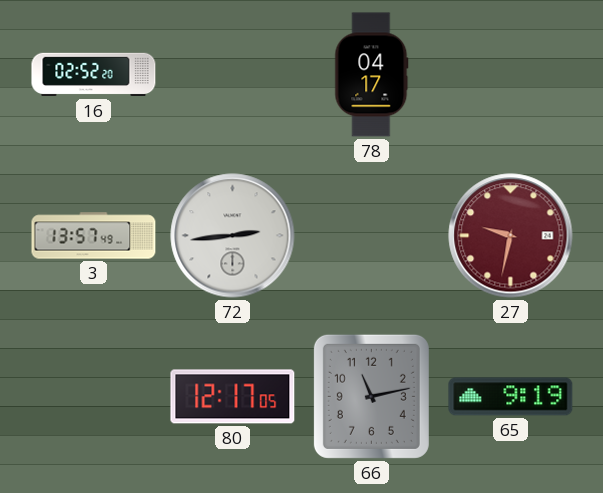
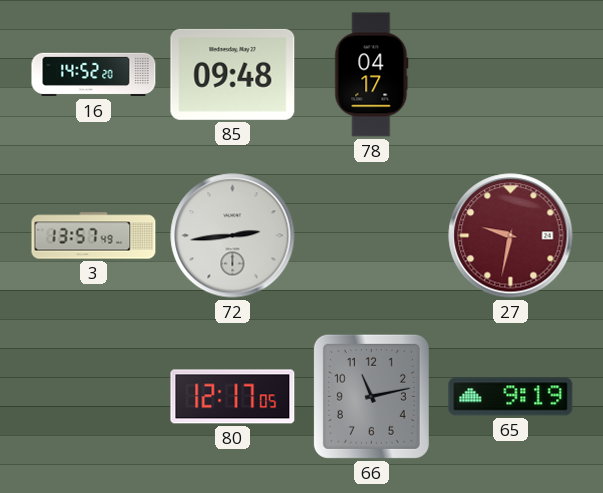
16: 02:52 -> 14:52
85: none -> 09:48
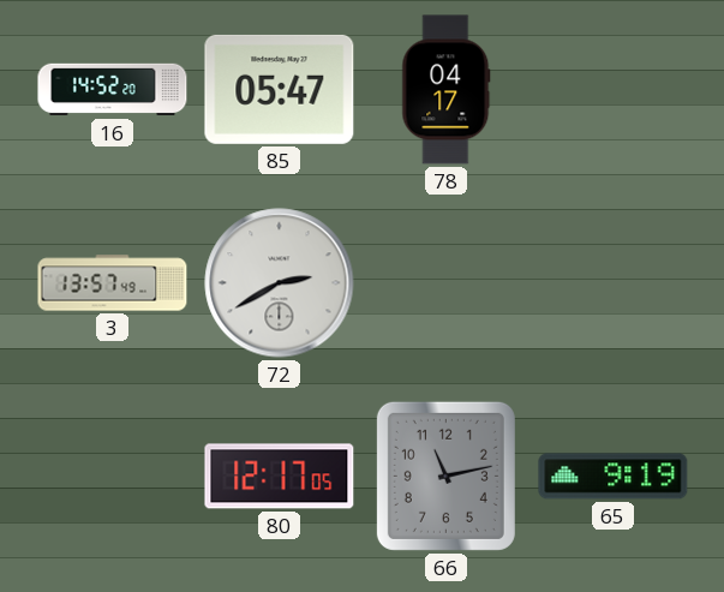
85: 09:48 -> 05:47
72: 2:44 -> 2:40
27: 9:32 -> none
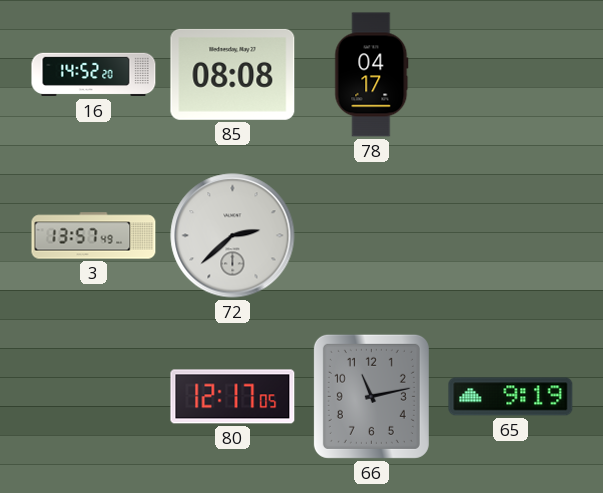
85: 05:47 -> 08:08
72: 2:40 -> 2:38
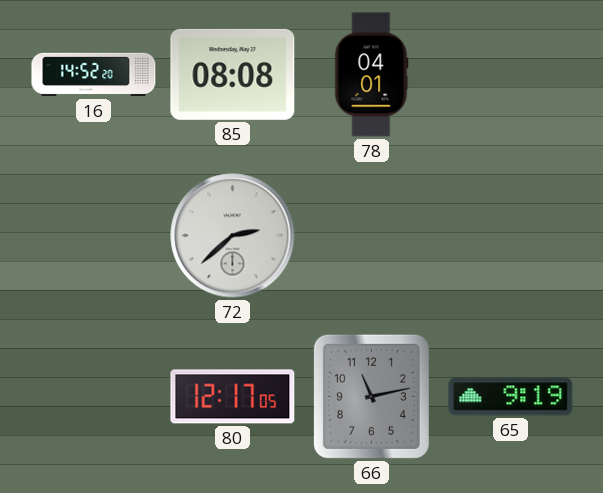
78: 04:17 -> 04:01
3: 13:57 -> none
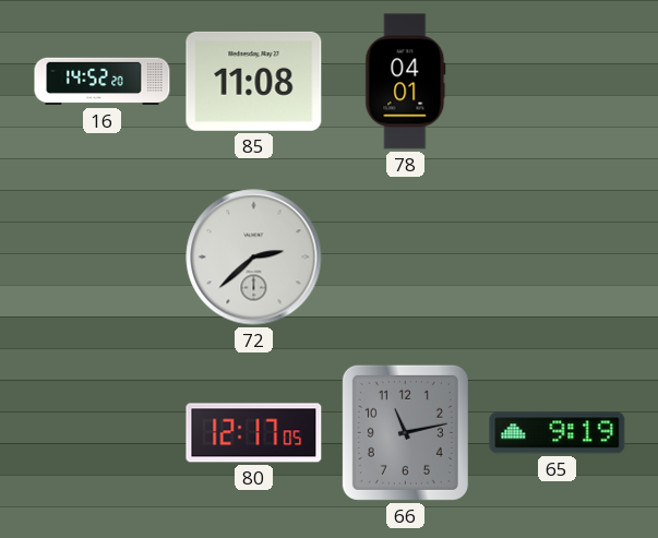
85: 08:08 -> 11:08
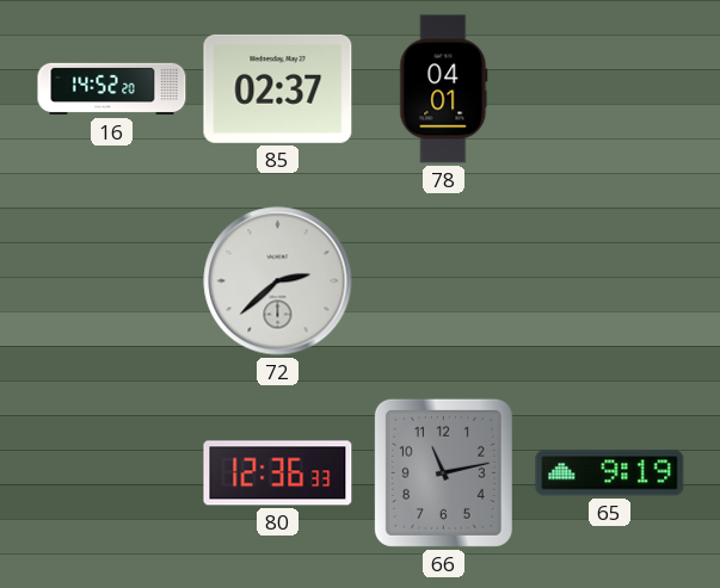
85: 11:08 -> 02:37
80: 12:17 -> 12:36
